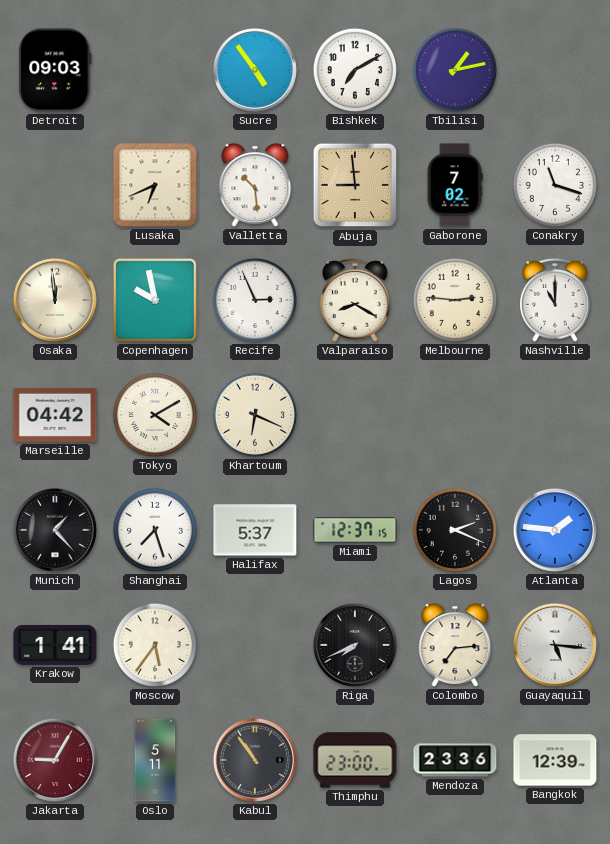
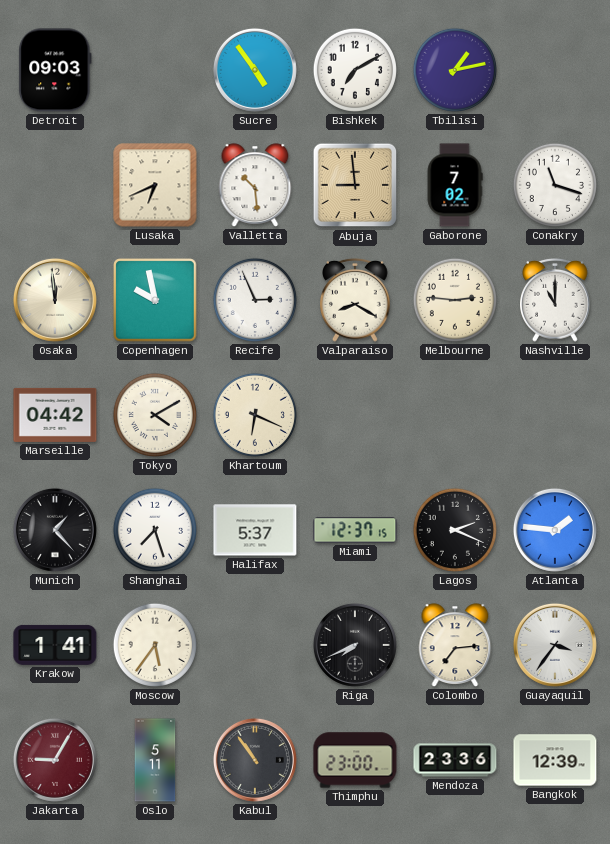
Guayaquil: 5:16 -> 3:36
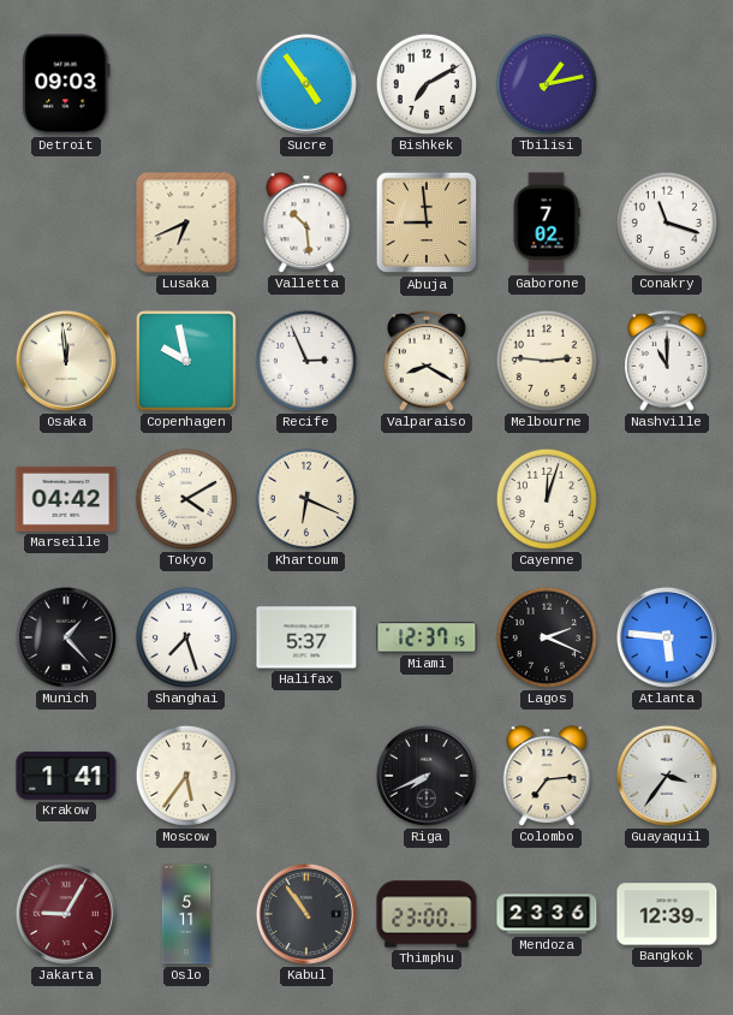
Cayenne: none -> 12:03
Atlanta: 1:46 -> 5:46
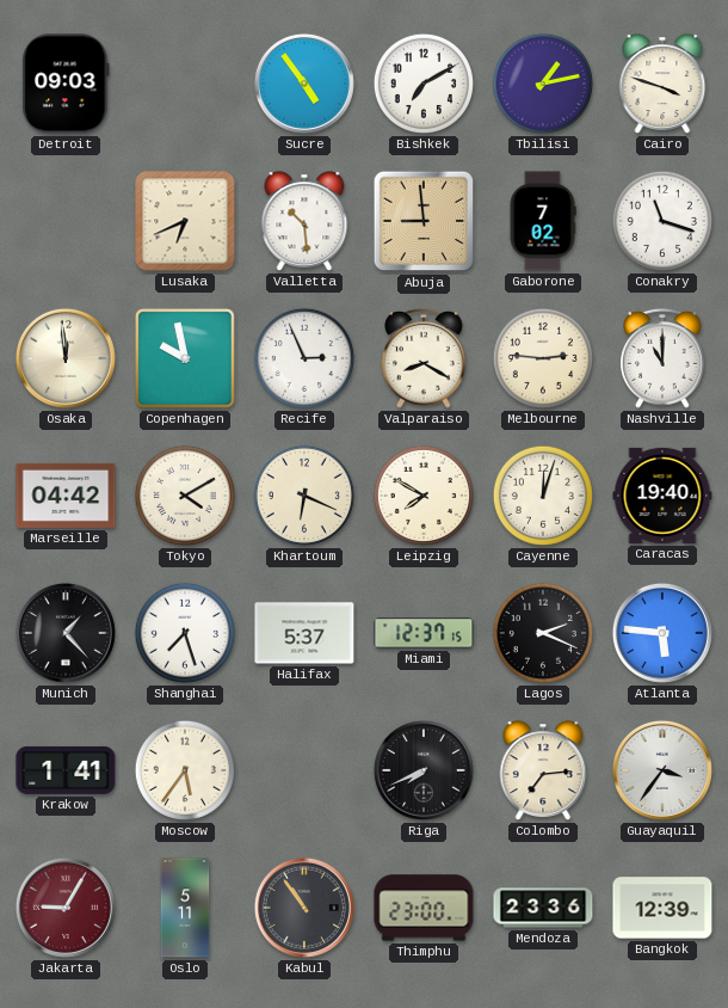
Cairo: none -> 3:48
Leipzig: none -> 7:50
Caracas: none -> 19:40
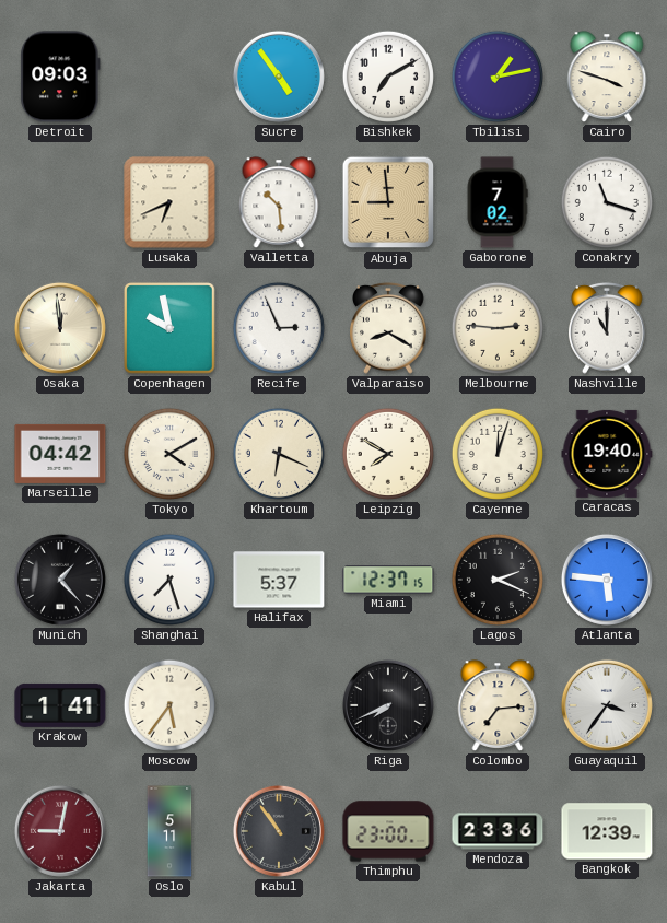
Jakarta: 9:05 -> 9:02
